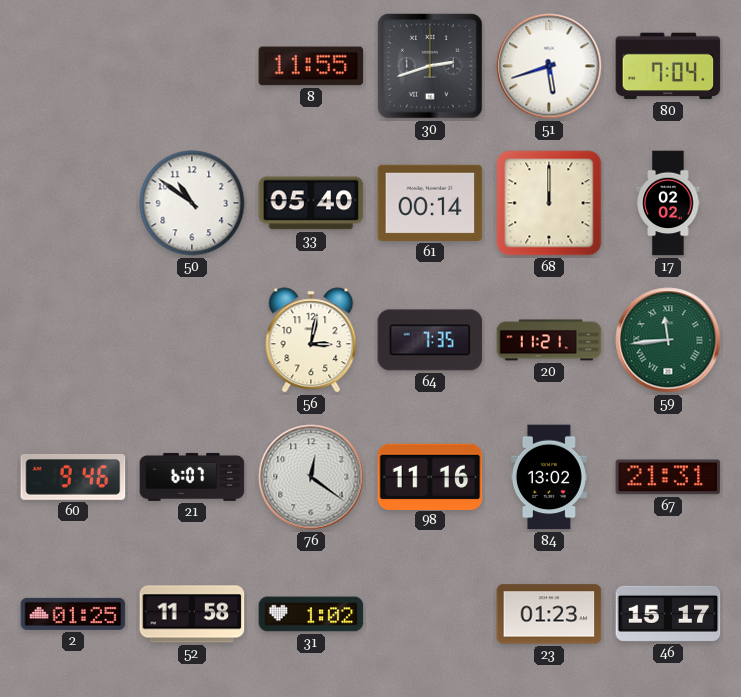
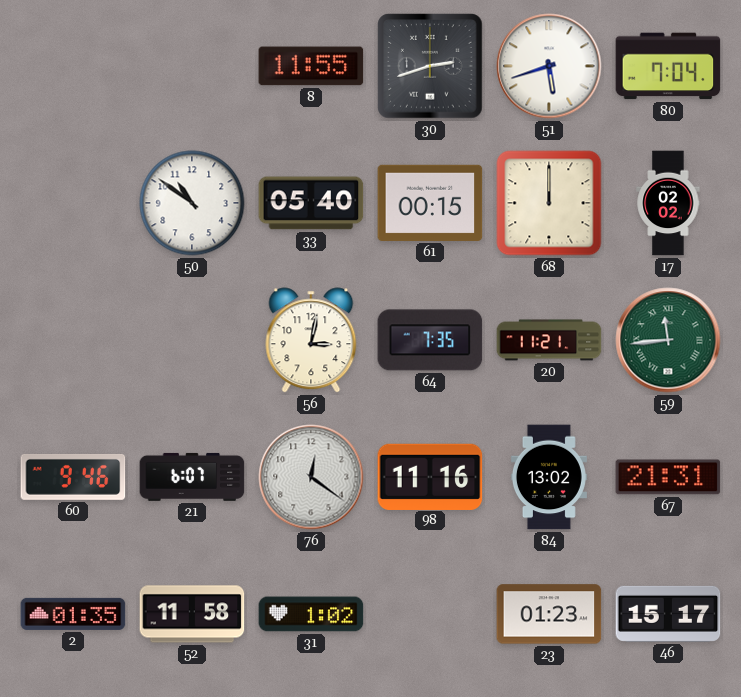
61: 00:14 -> 00:15
2: 01:25 -> 01:35
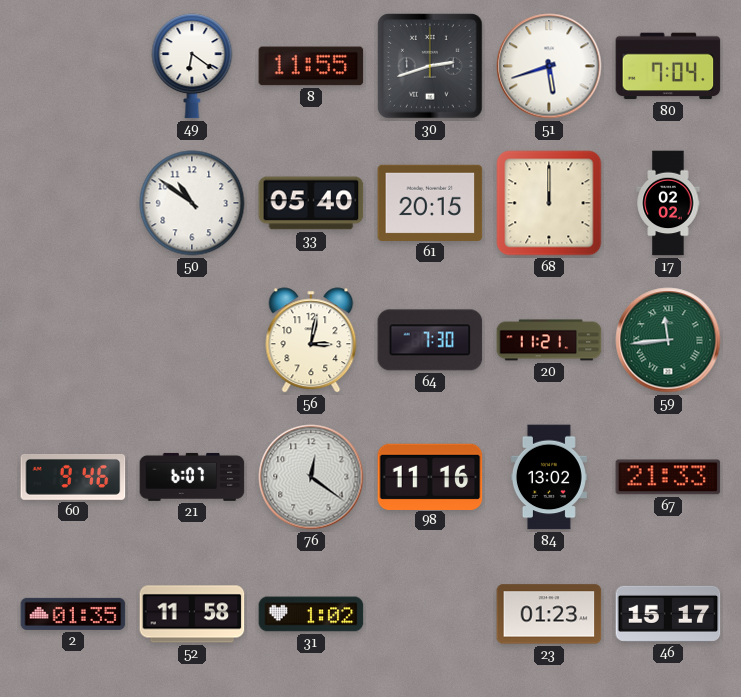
49: none -> 6:21
61: 00:15 -> 20:15
64: 7:35 -> 7:30
67: 21:31 -> 21:33
